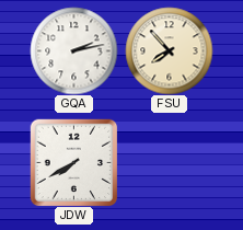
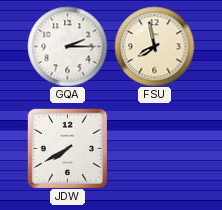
GQA: 2:13 -> 2:15
FSU: 7:53 -> 7:58
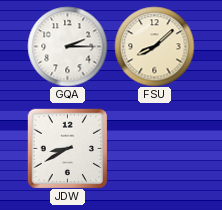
FSU: 7:58 -> 8:08
JDW: 7:40 -> 8:40
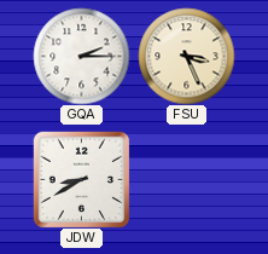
FSU: 8:08 -> 3:26
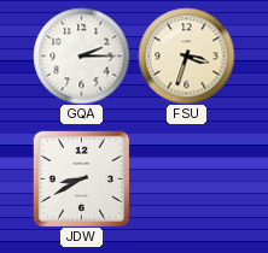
FSU: 3:26 -> 3:33
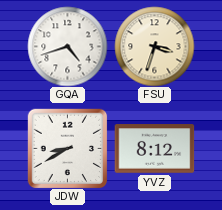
GQA: 2:15 -> 4:42
YVZ: none -> 8:12
